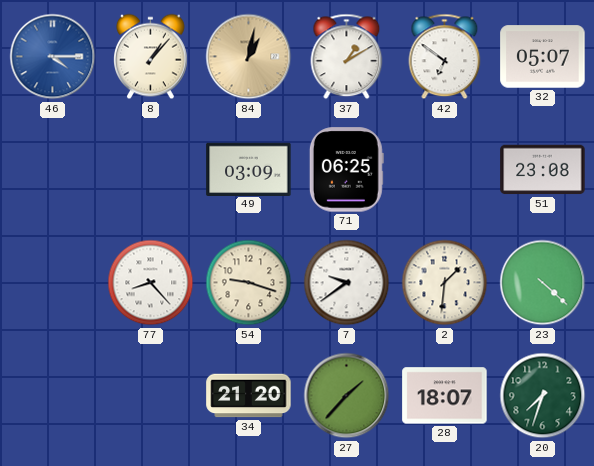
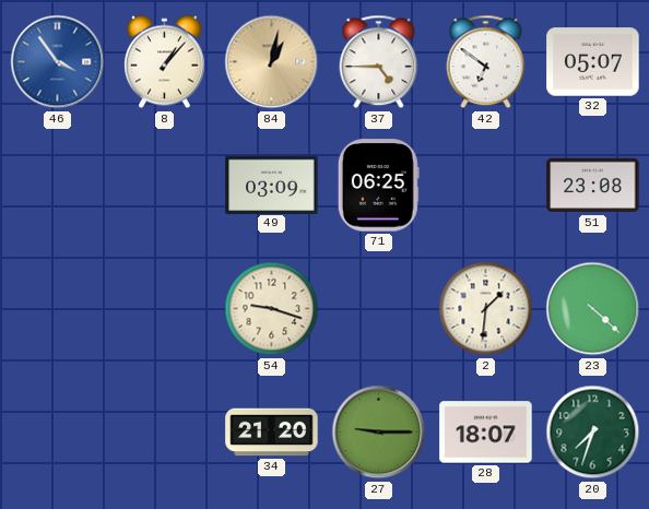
46: 4:15 -> 3:54
37: 1:10 -> 4:45
77: 8:23 -> none
7: 9:39 -> none
27: 1:37 -> 9:15
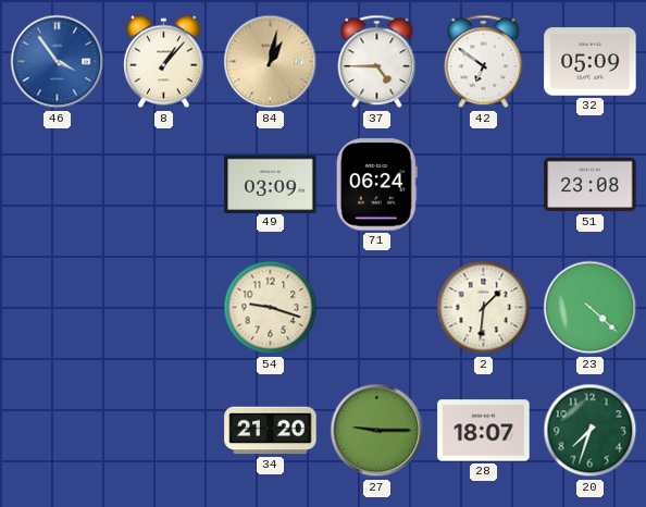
32: 05:07 -> 05:09
71: 06:25 -> 06:24
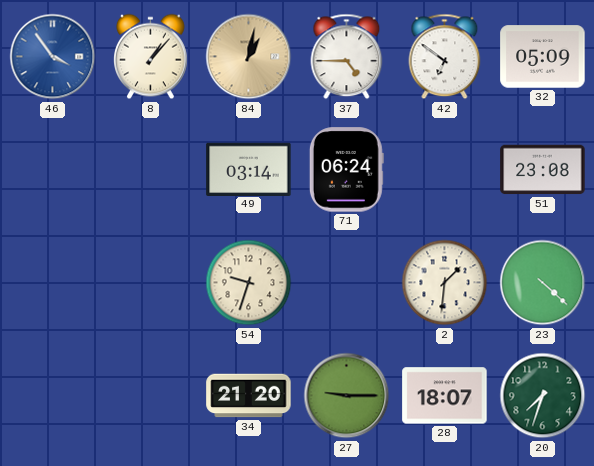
49: 03:09 -> 03:14
54: 9:18 -> 9:33
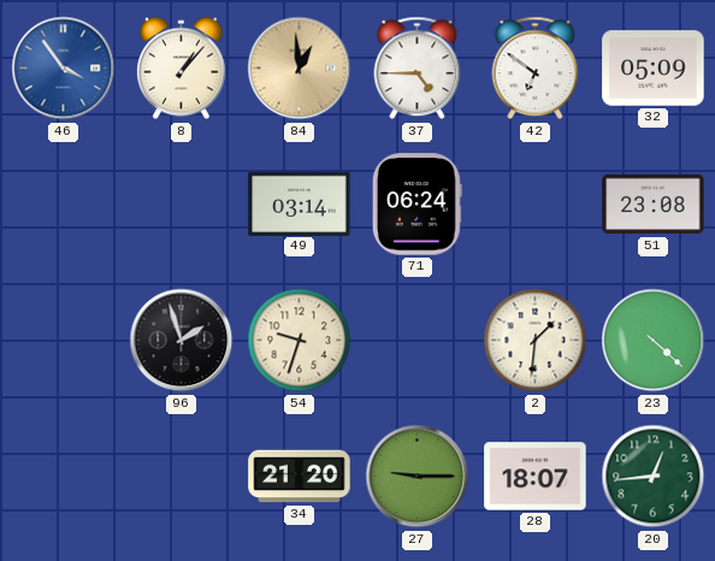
84: 1:02 -> 12:59
96: none -> 1:57
20: 7:33 -> 12:44
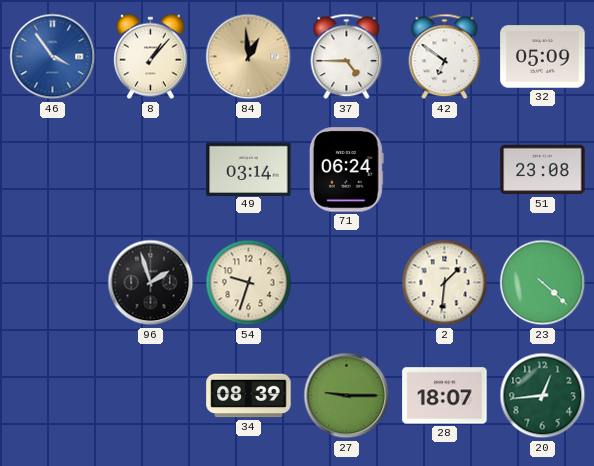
34: 21:20 -> 08:39
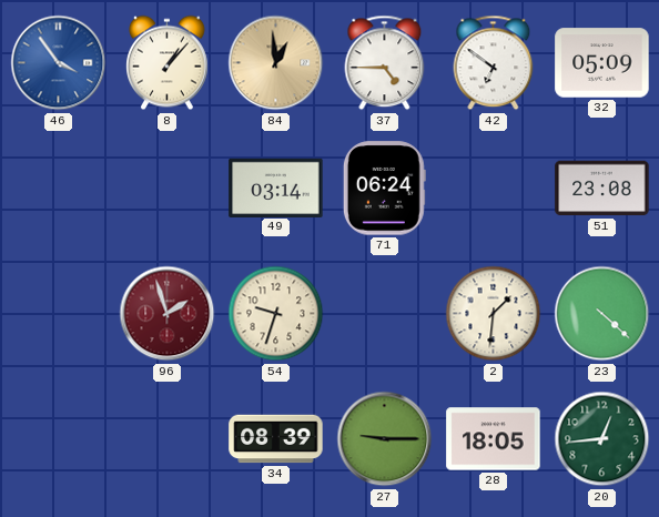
96 dial: black -> burgundy
28: 18:07 -> 18:05
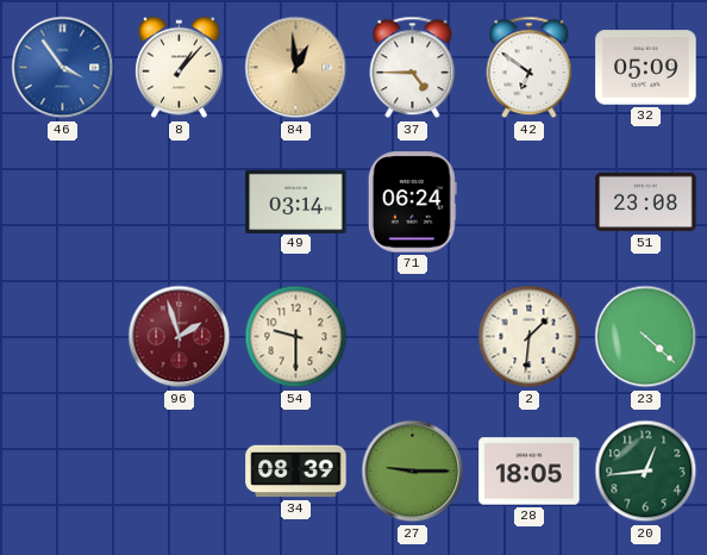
54: 9:33 -> 9:30
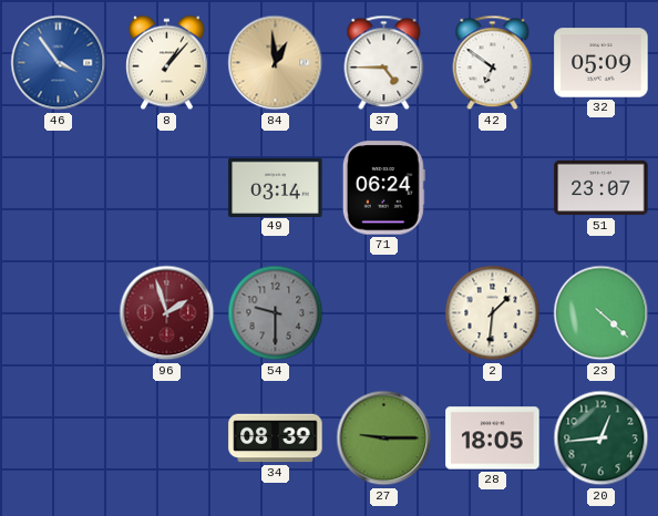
51: 23:08 -> 23:07
54 dial: cream -> grey
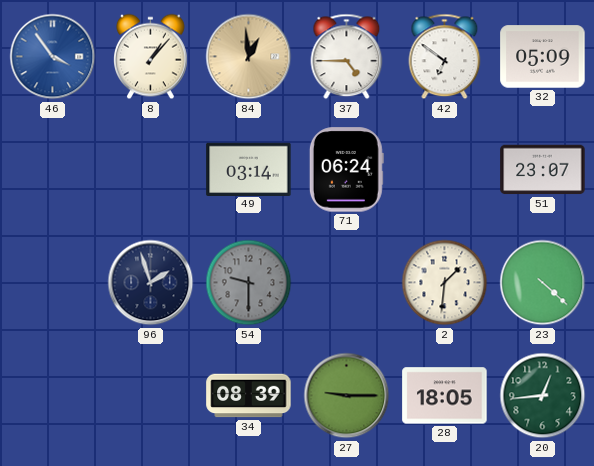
96 dial: burgundy -> navy
